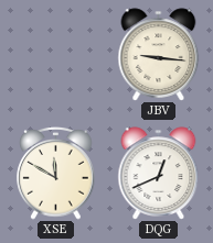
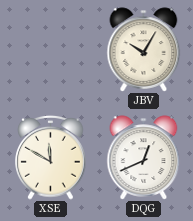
JBV: 9:16 -> 10:05
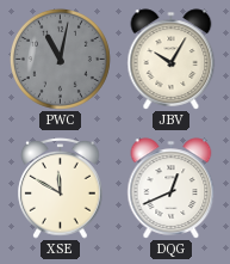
PWC: none -> 11:02
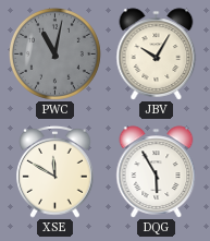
DQG: 12:41 -> 5:55
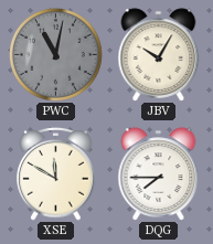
DQG: 5:55 -> 7:45
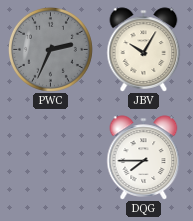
PWC: 11:02 -> 2:34
XSE: 11:50 -> none
